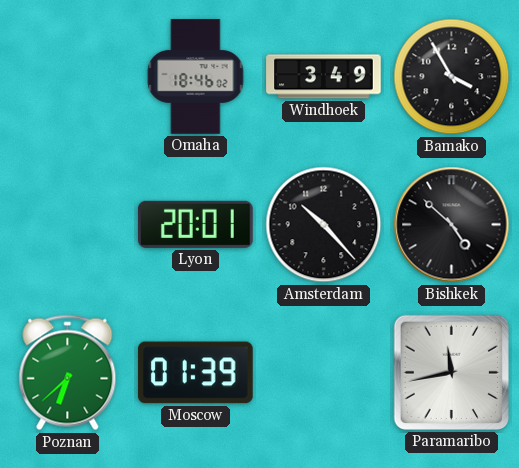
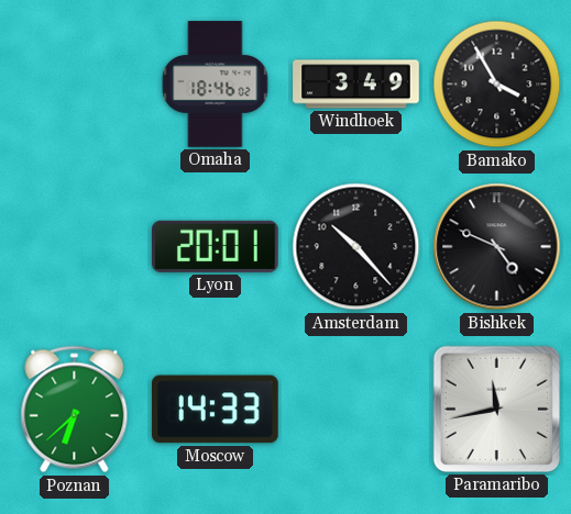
Bishkek: 4:52 -> 4:49
Moscow: 01:39 -> 14:33
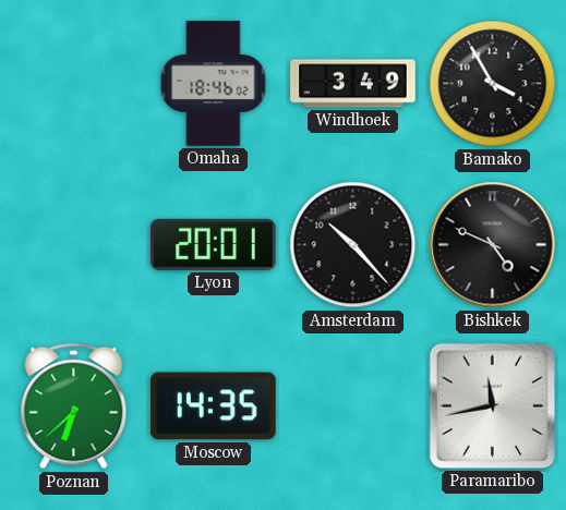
Moscow: 14:33 -> 14:35
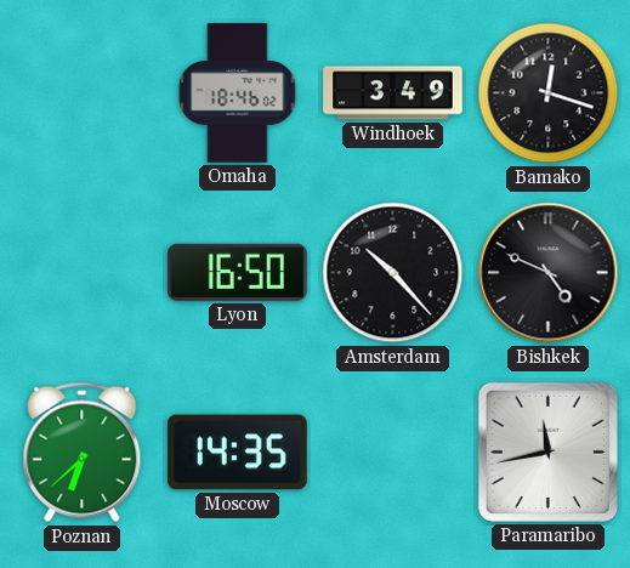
Bamako: 3:55 -> 12:18
Lyon: 20:01 -> 16:50
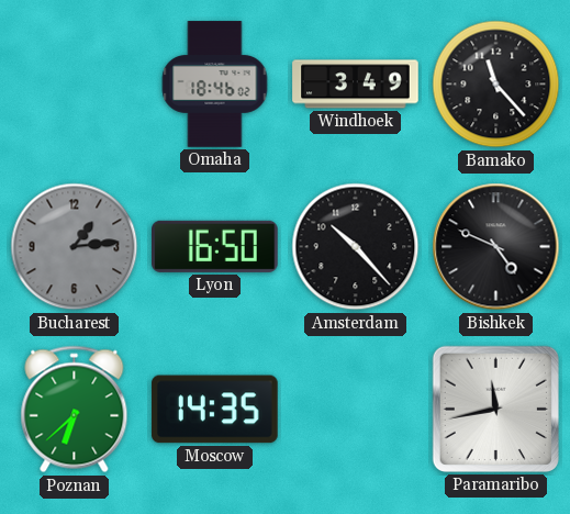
Bamako: 12:18 -> 11:23
Bucharest: none -> 1:14
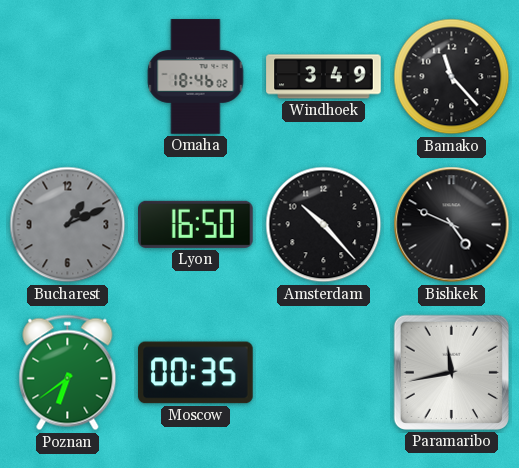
Bucharest: 1:14 -> 1:11
Poznan: 6:38 -> 6:39
Moscow: 14:35 -> 00:35
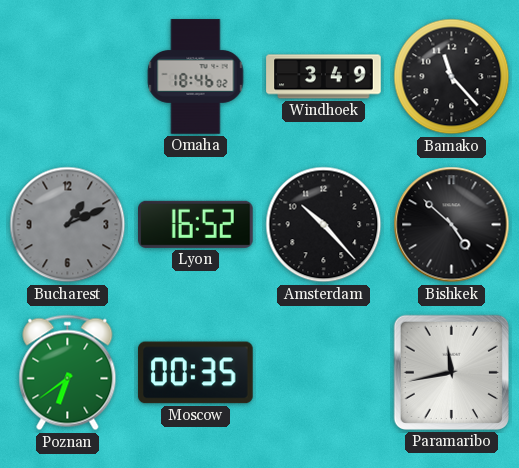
Lyon: 16:50 -> 16:52
Bishkek: 4:49 -> 4:52
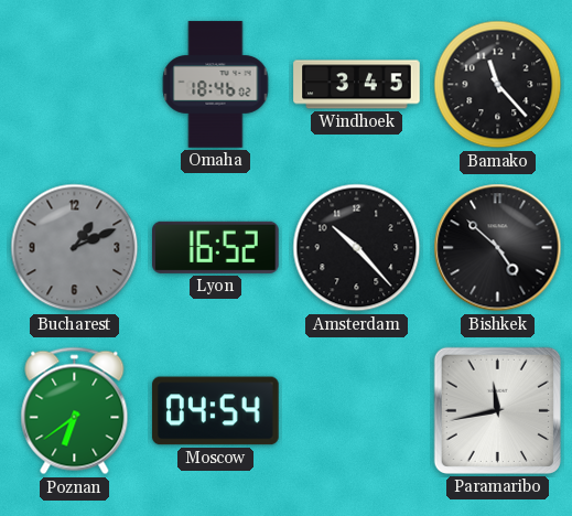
Windhoek: 3:49 -> 3:45
Moscow: 00:35 -> 04:54
